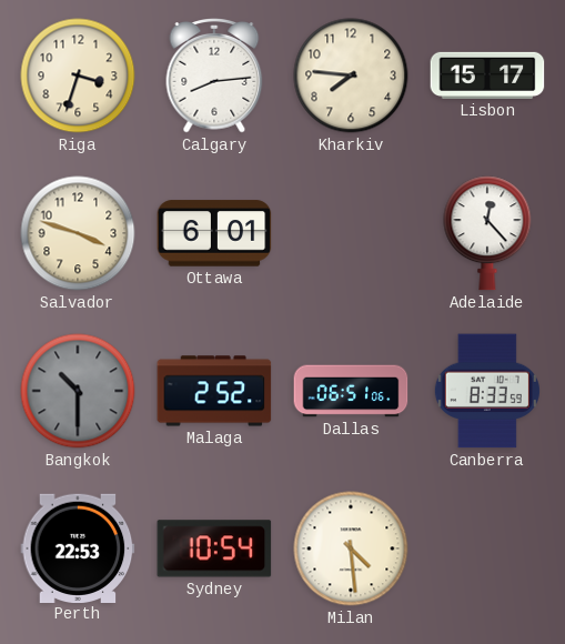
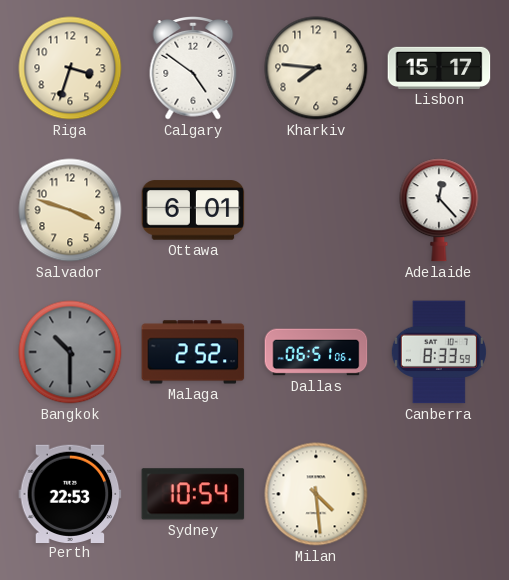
Calgary: 8:14 -> 4:51
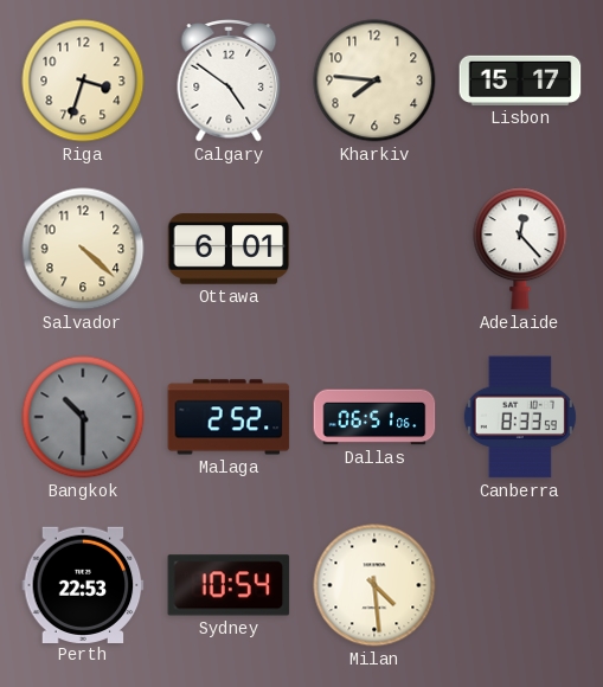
Salvador: 3:48 -> 4:22
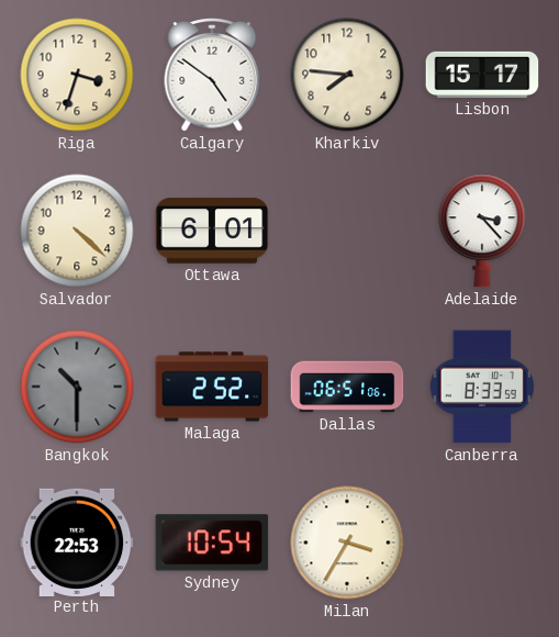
Adelaide: 12:23 -> 3:23
Milan: 4:29 -> 3:35
